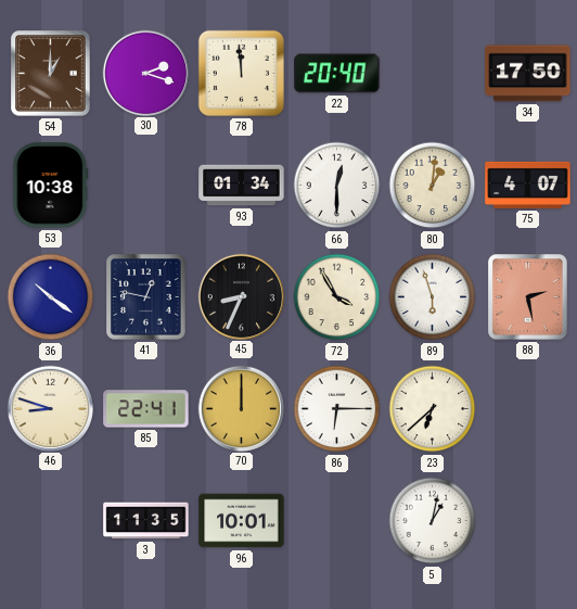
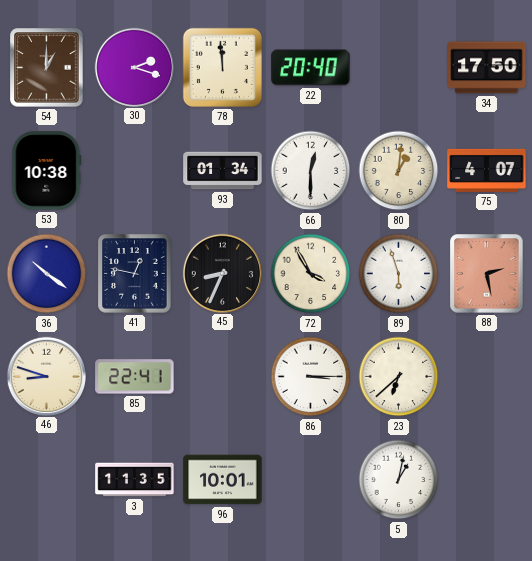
70: 12:00 -> none
86: 6:15 -> 3:15
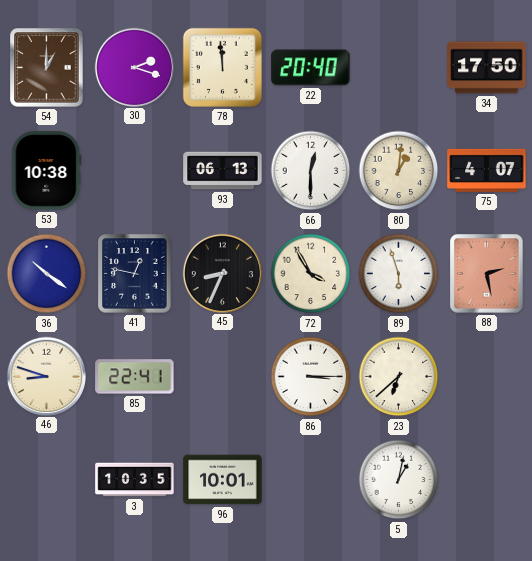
93: 01:34 -> 06:13
3: 11:35 -> 10:35
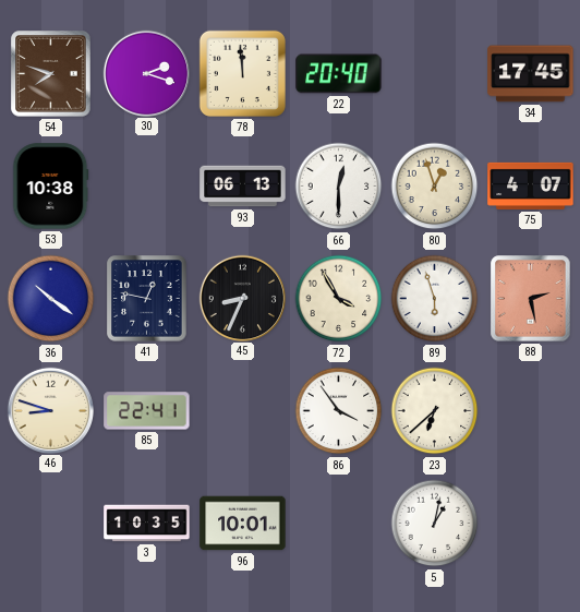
54: 1:00 -> 7:48
34: 17:50 -> 17:45
80: 1:01 -> 12:57
86: 3:15 -> 3:54
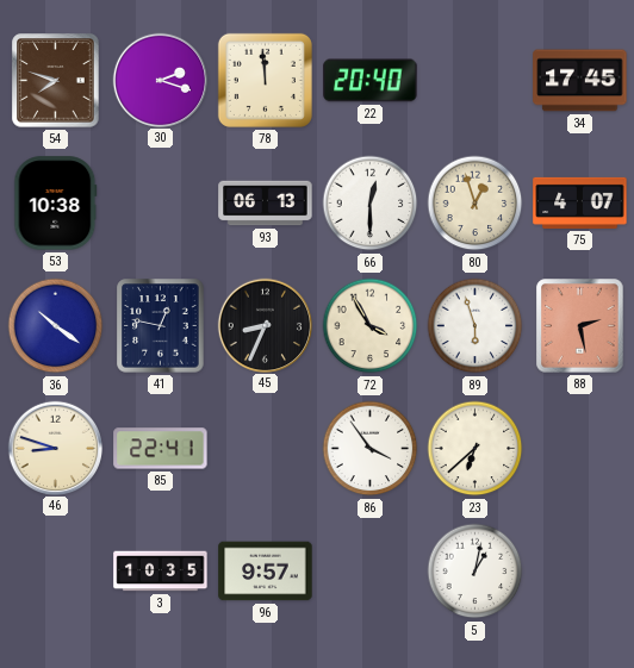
96: 10:01 -> 9:57
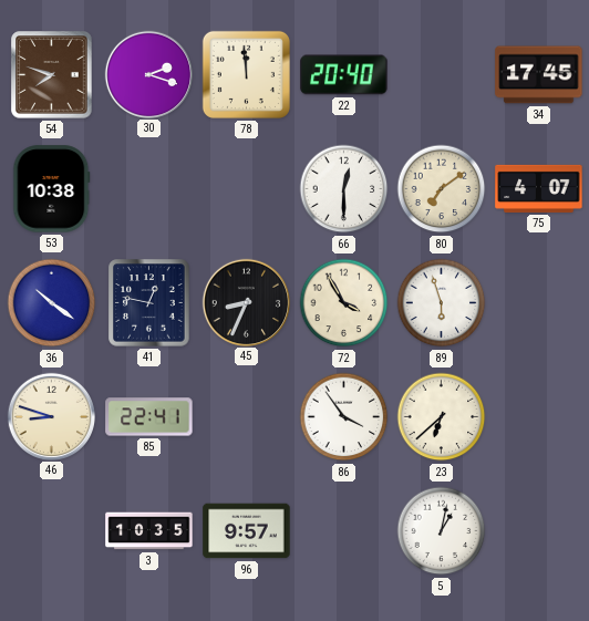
93: 06:13 -> none
80: 12:57 -> 7:09
88: 2:28 -> none
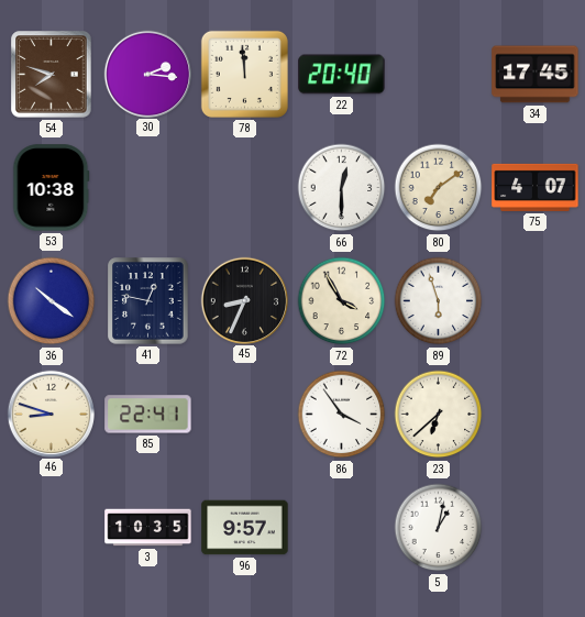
30: 2:18 -> 2:16
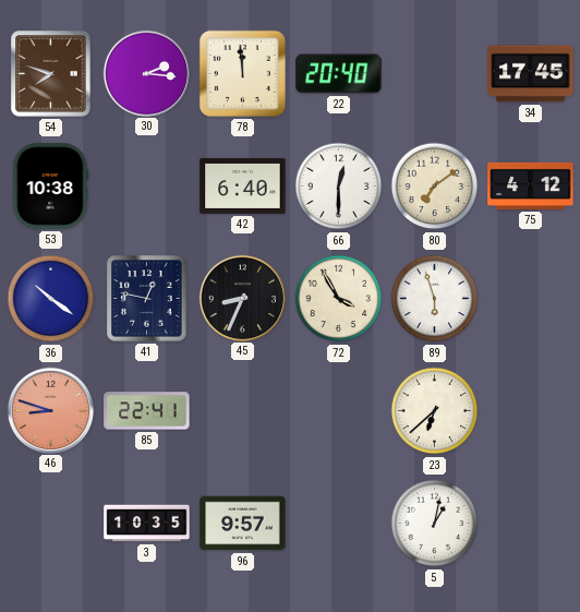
42: none -> 6:40
75: 4:07 -> 4:12
46 dial: cream -> salmon
86: 3:54 -> none
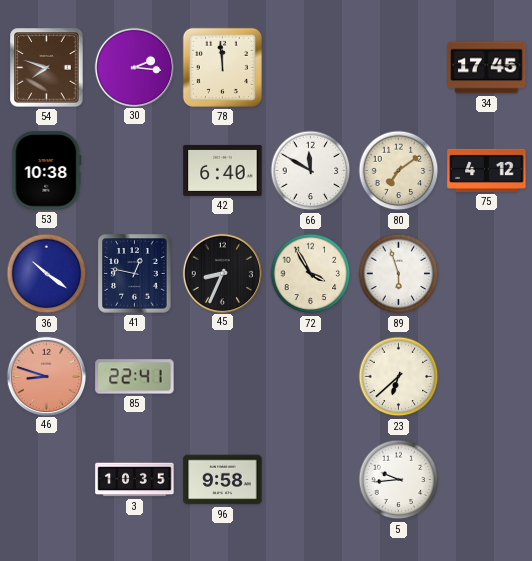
22: 20:40 -> none
66: 12:30 -> 11:50
96: 9:57 -> 9:58
5: 1:02 -> 9:44
